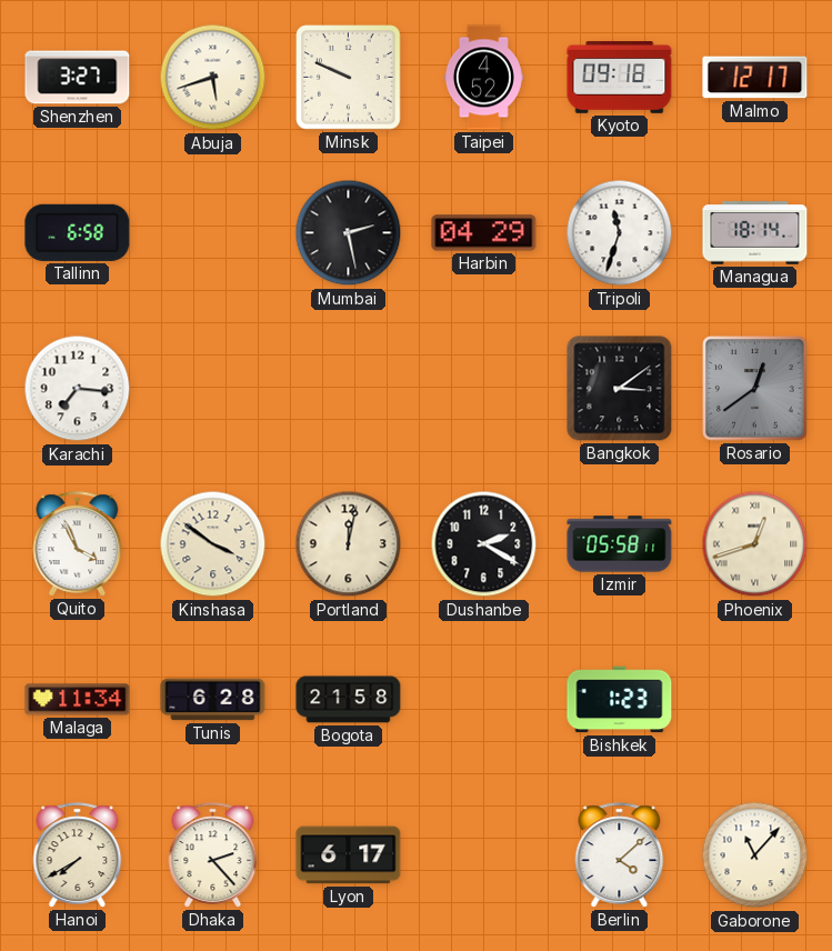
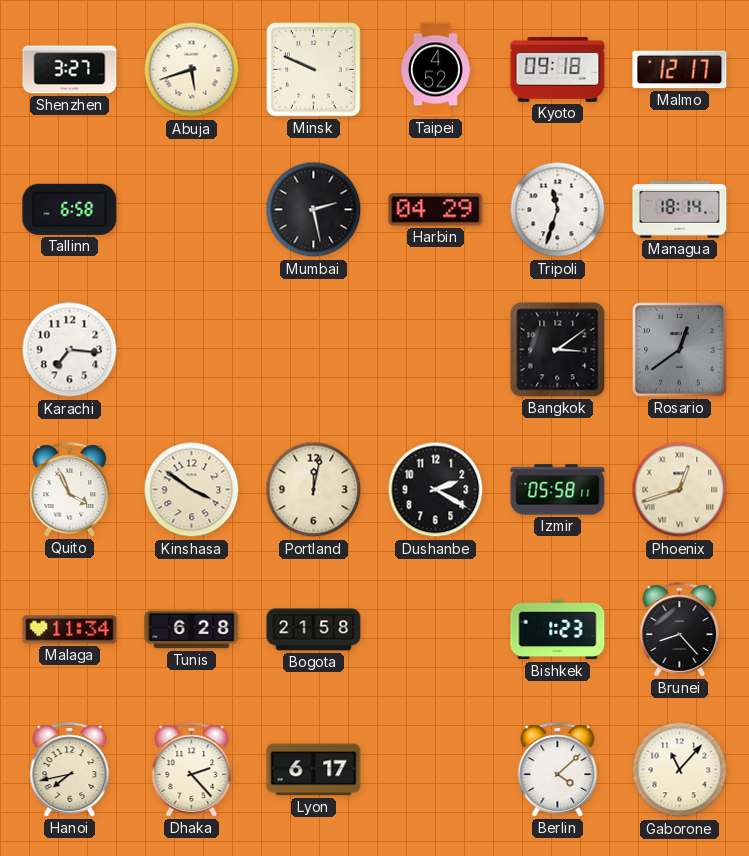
Brunei: none -> 8:23
Hanoi: 7:40 -> 7:43
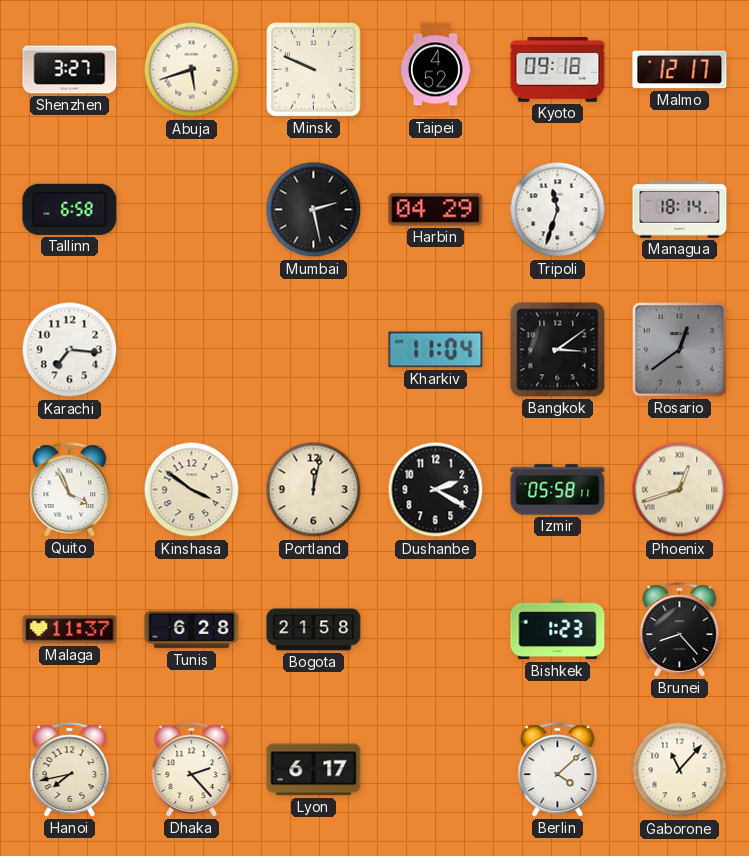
Kharkiv: none -> 11:04
Malaga: 11:34 -> 11:37
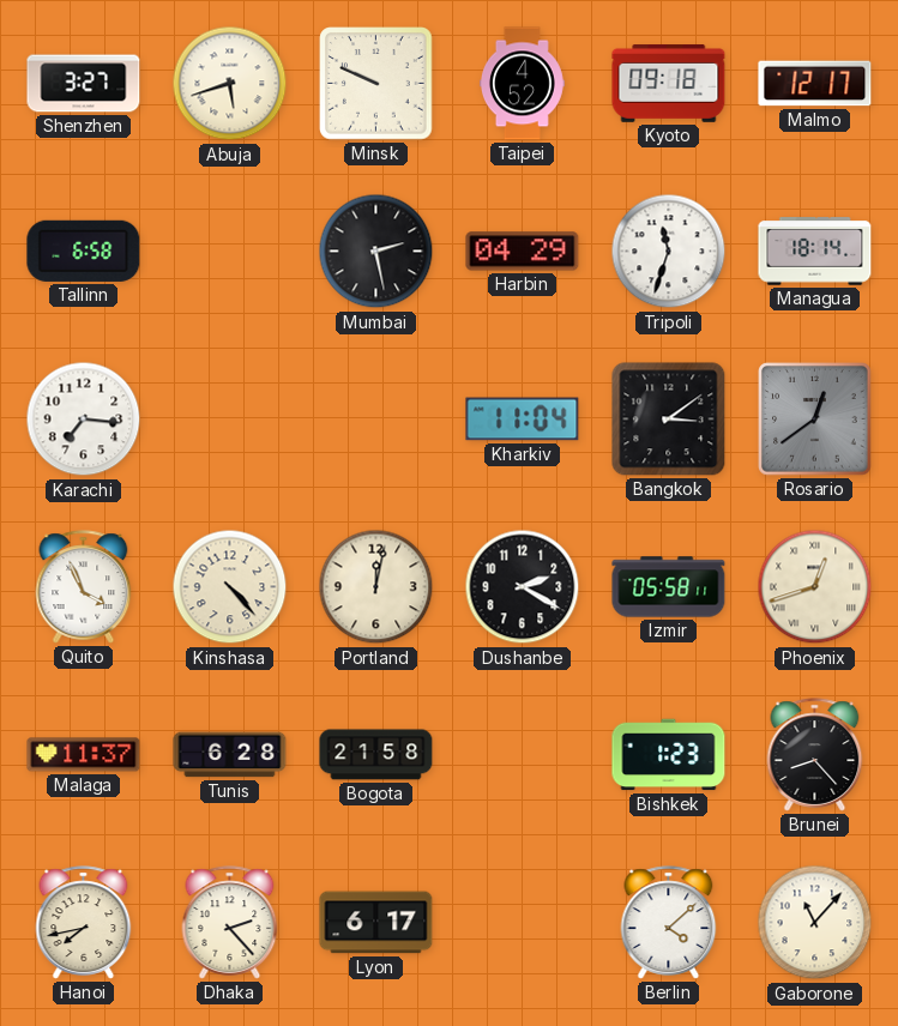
Kinshasa: 3:51 -> 4:23
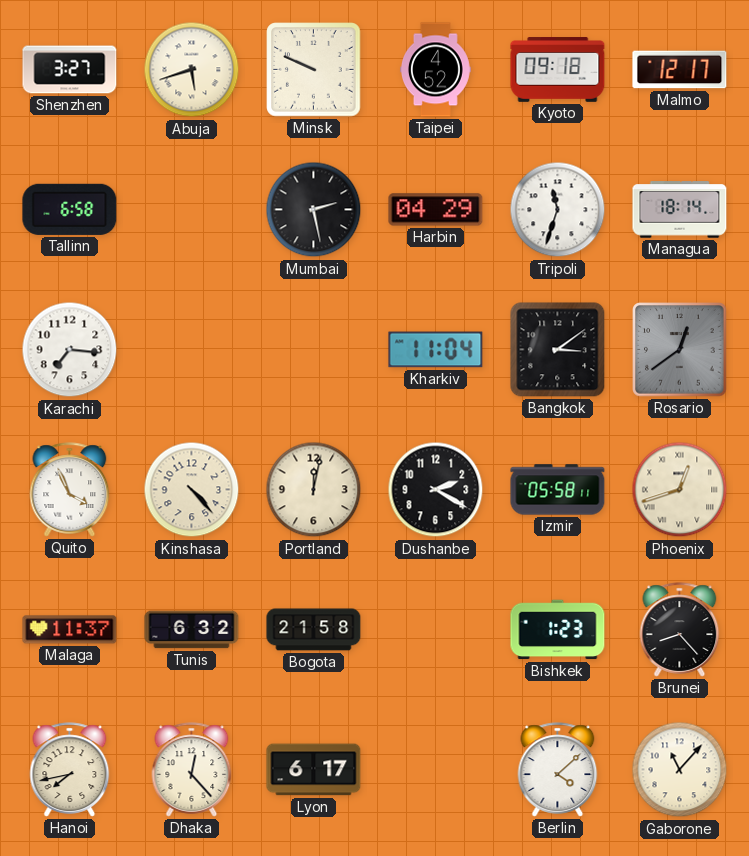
Tunis: 6:28 -> 6:32
Dhaka: 2:23 -> 12:23
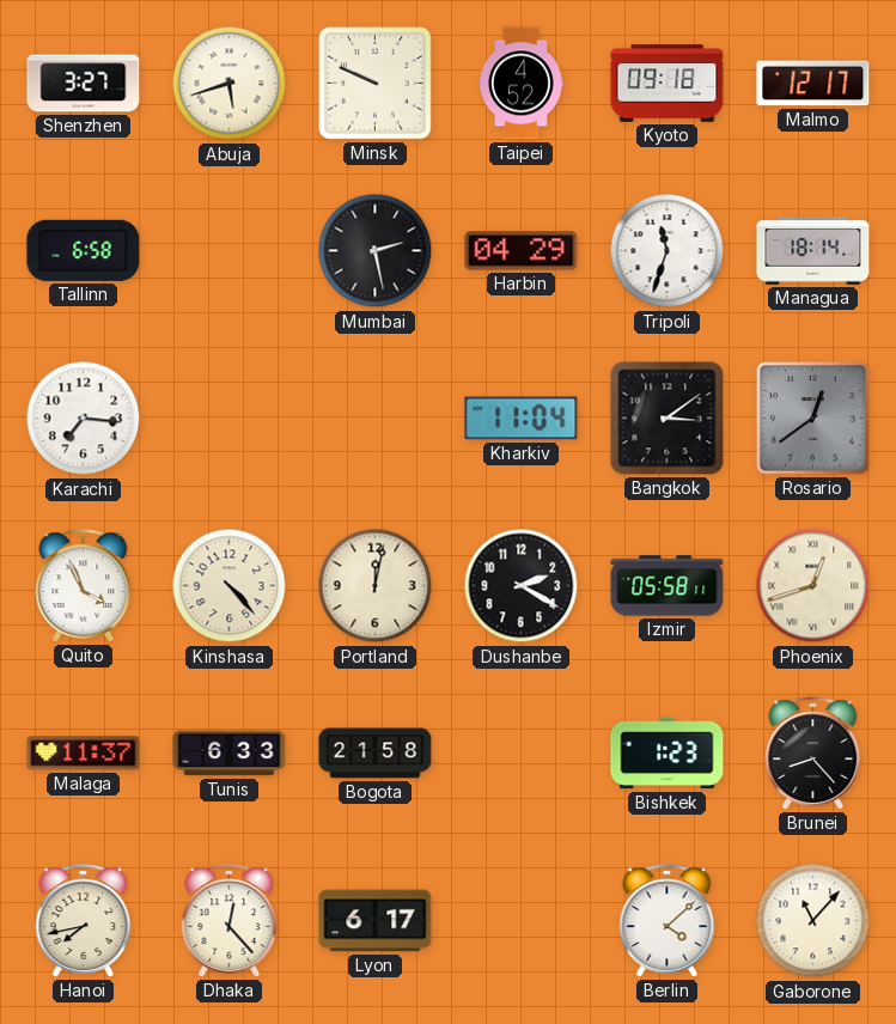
Tunis: 6:32 -> 6:33
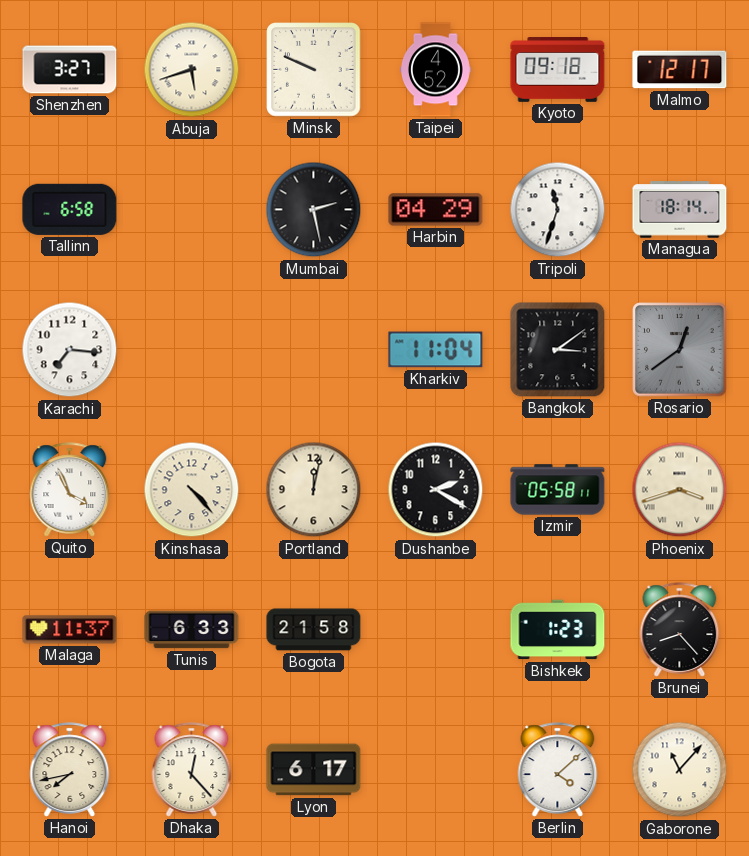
Phoenix: 12:42 -> 3:42
